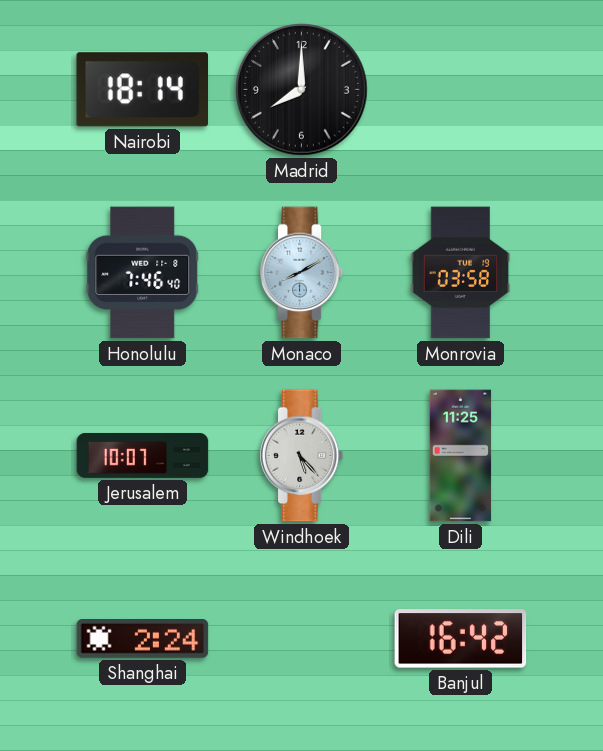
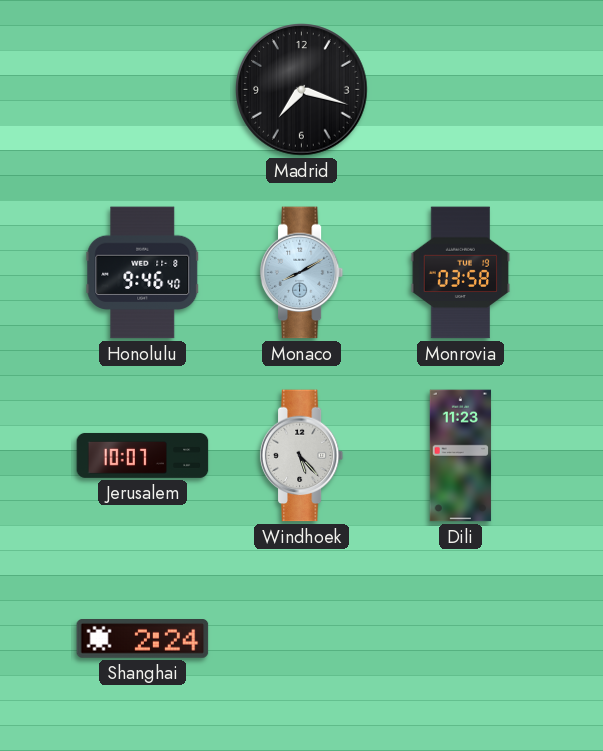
Nairobi: 18:14 -> none
Madrid: 8:00 -> 7:18
Honolulu: 7:46 -> 9:46
Dili: 11:25 -> 11:23
Banjul: 16:42 -> none
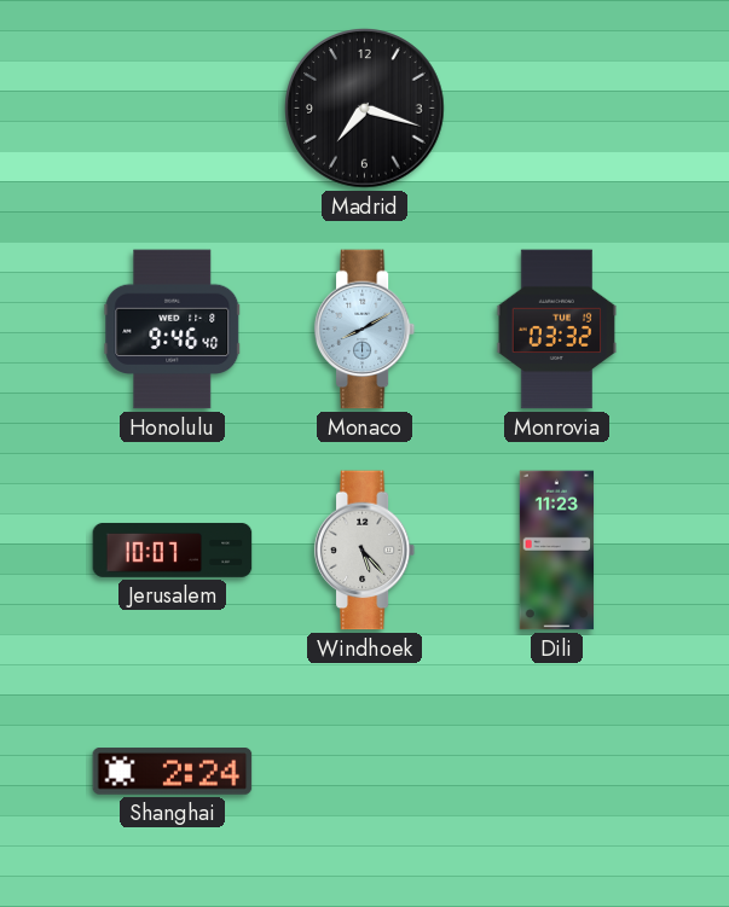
Monrovia: 03:58 -> 03:32
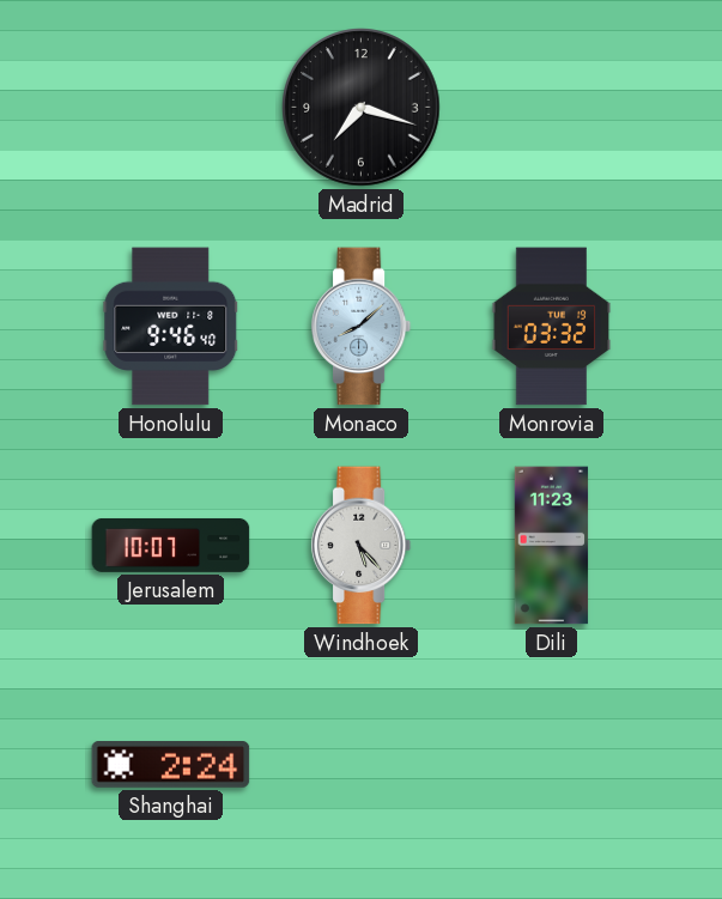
Monaco: 8:10 -> 8:08
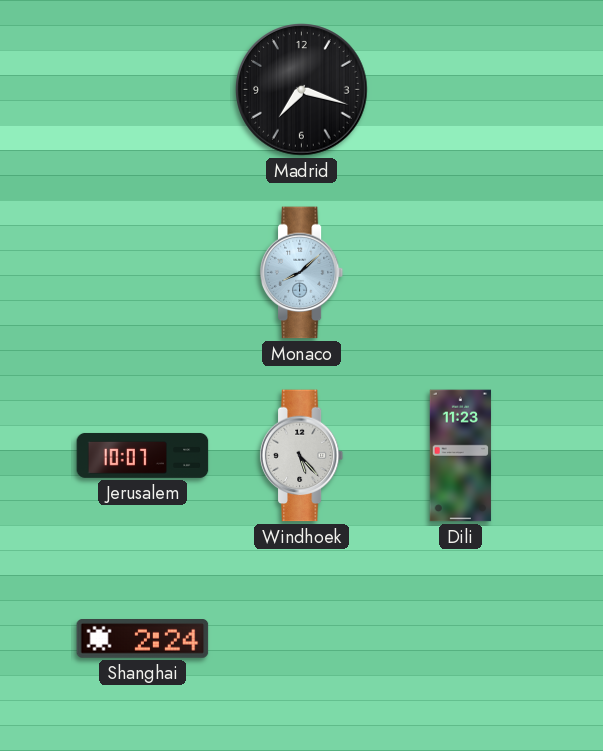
Honolulu: 9:46 -> none
Monrovia: 03:32 -> none
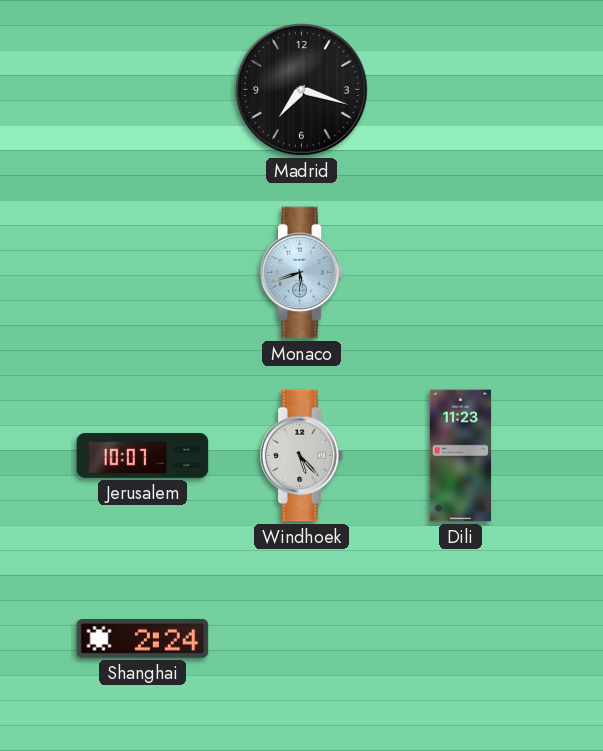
Monaco: 8:08 -> 5:42
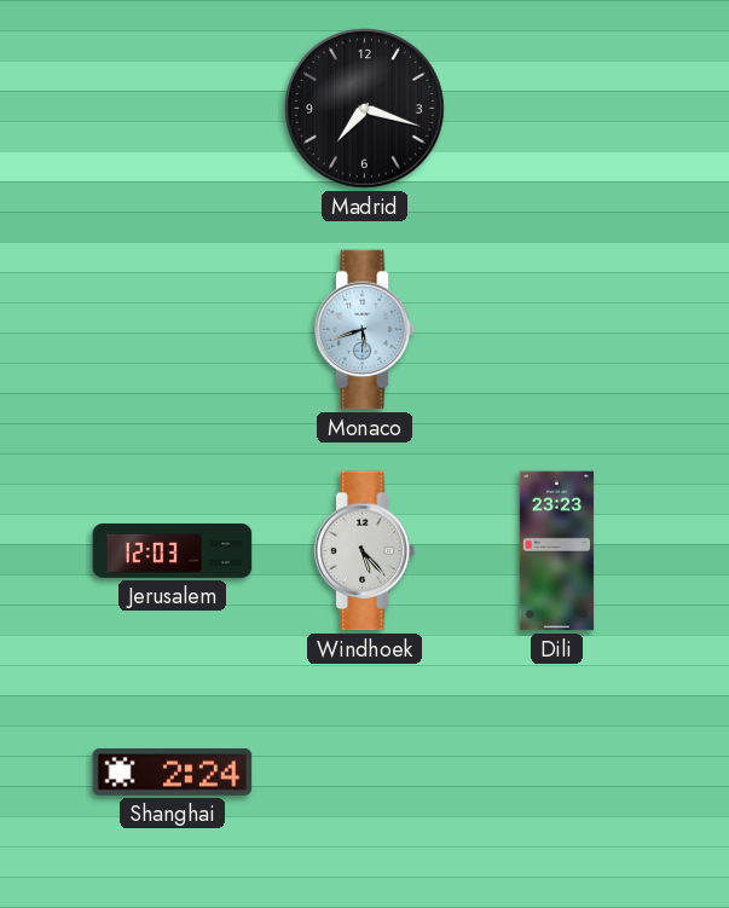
Jerusalem: 10:07 -> 12:03
Dili: 11:23 -> 23:23
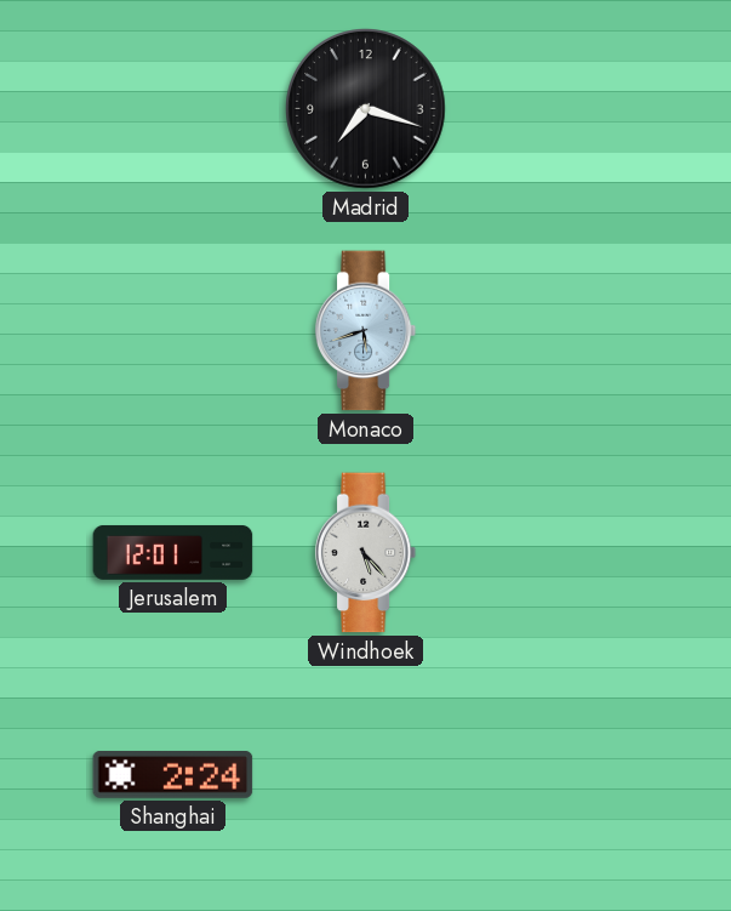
Jerusalem: 12:03 -> 12:01
Dili: 23:23 -> none
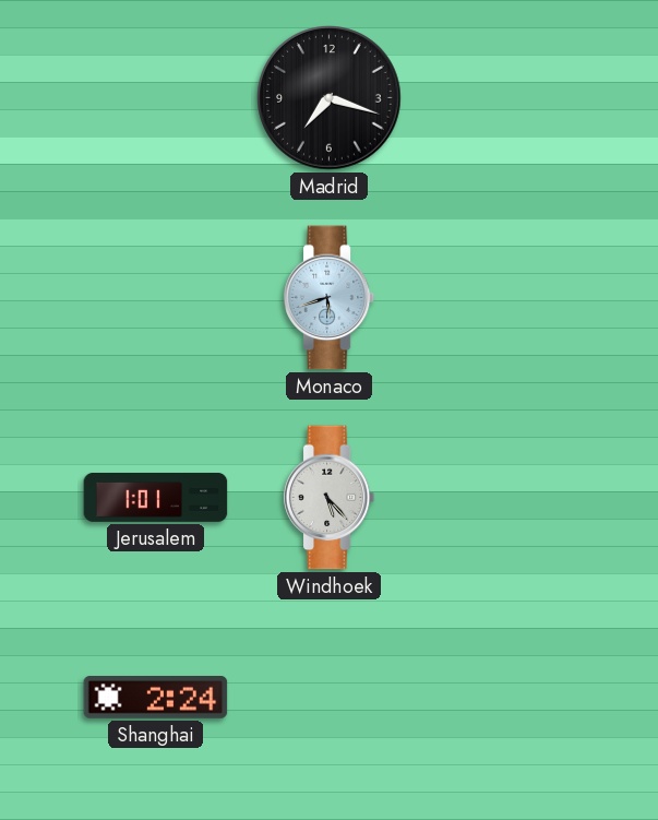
Jerusalem: 12:01 -> 1:01
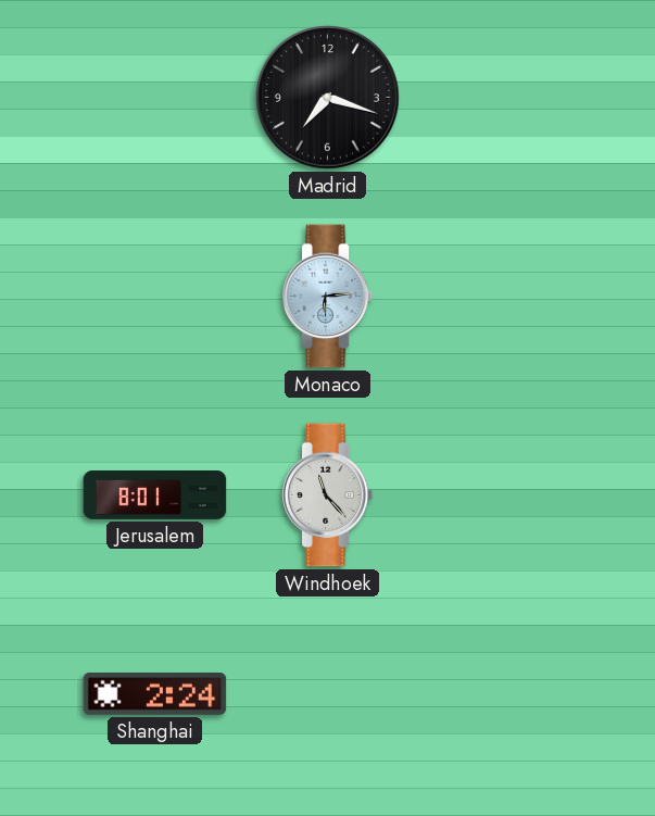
Monaco: 5:42 -> 6:14
Jerusalem: 1:01 -> 8:01
Windhoek: 5:23 -> 11:23
